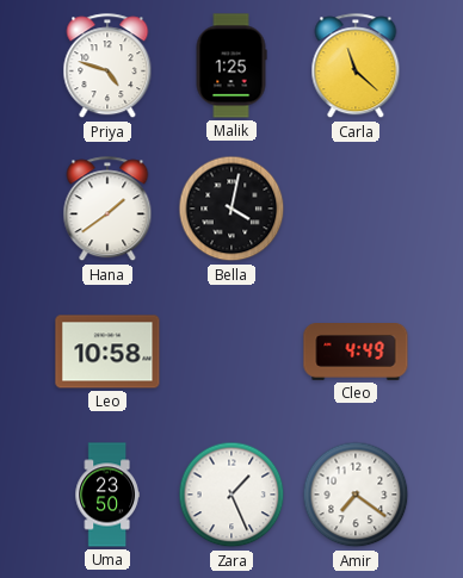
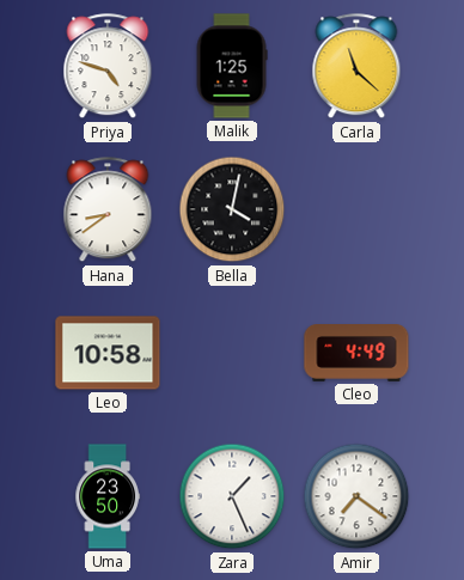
Hana: 1:39 -> 8:39
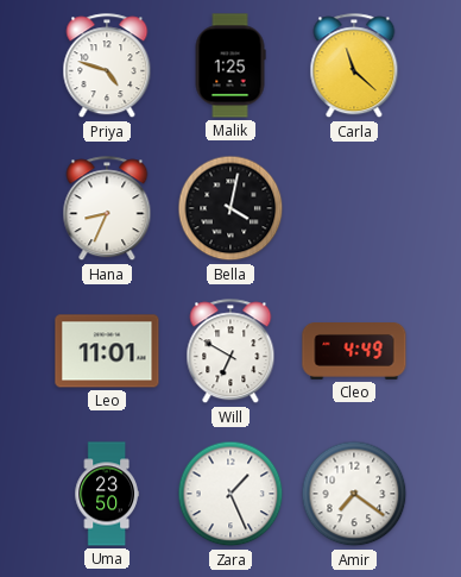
Hana: 8:39 -> 8:34
Leo: 10:58 -> 11:01
Will: none -> 6:50
